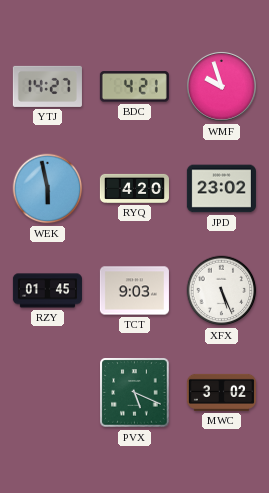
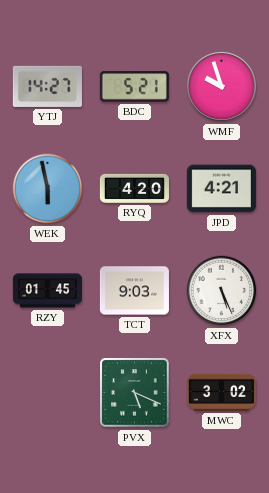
BDC: 4:21 -> 5:21
JPD: 23:02 -> 4:21
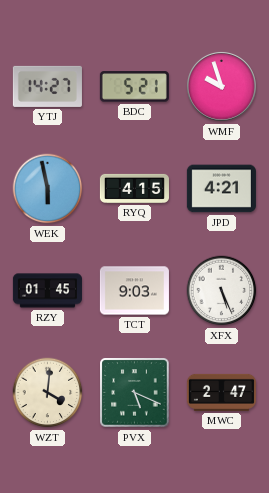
RYQ: 4:20 -> 4:15
WZT: none -> 4:01
MWC: 3:02 -> 2:47
